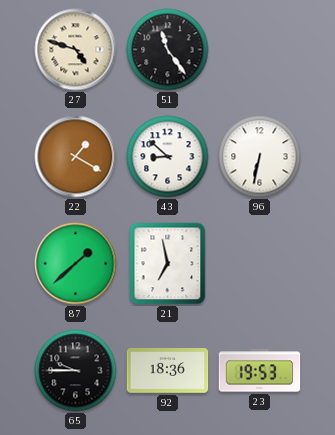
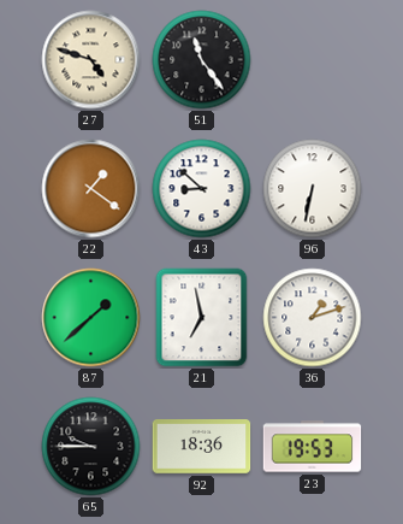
22: 1:20 -> 1:21
36: none -> 1:12
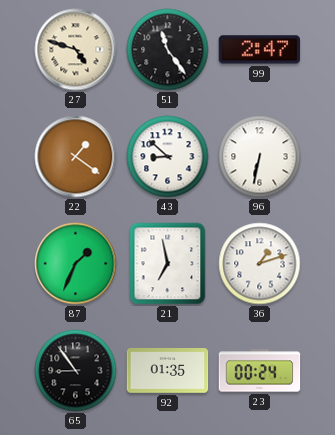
99: none -> 2:47
87: 1:38 -> 1:34
65: 9:45 -> 8:54
92: 18:36 -> 01:35
23: 19:53 -> 00:24
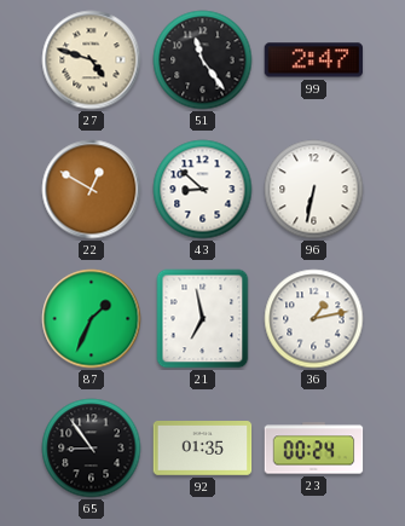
22: 1:21 -> 12:50
36: 1:12 -> 1:13
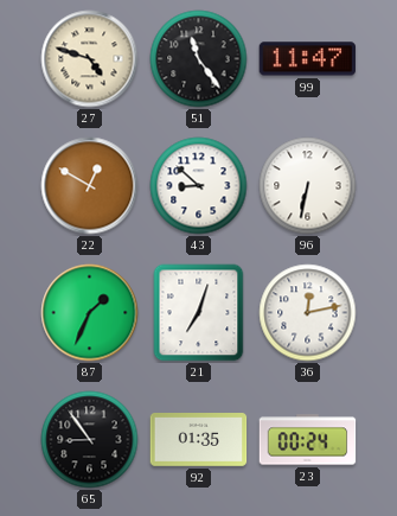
99: 2:47 -> 11:47
21: 6:58 -> 7:03
36: 1:13 -> 12:13
